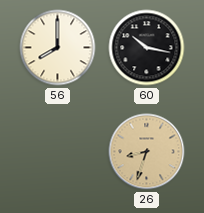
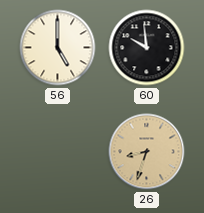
56: 8:00 -> 5:00
60: 10:17 -> 9:59
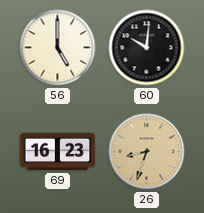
60: 9:59 -> 10:01
69: none -> 16:23
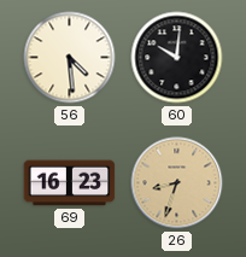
56: 5:00 -> 4:29
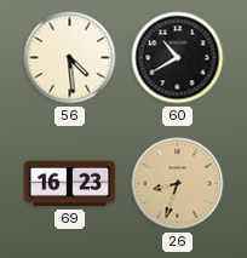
60: 10:01 -> 10:40
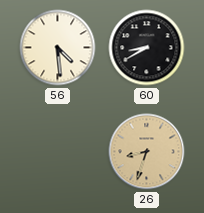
60: 10:40 -> 8:40
69: 16:23 -> none
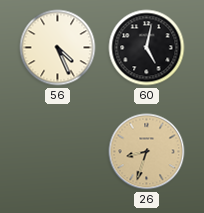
56: 4:29 -> 4:26
60: 8:40 -> 5:02
